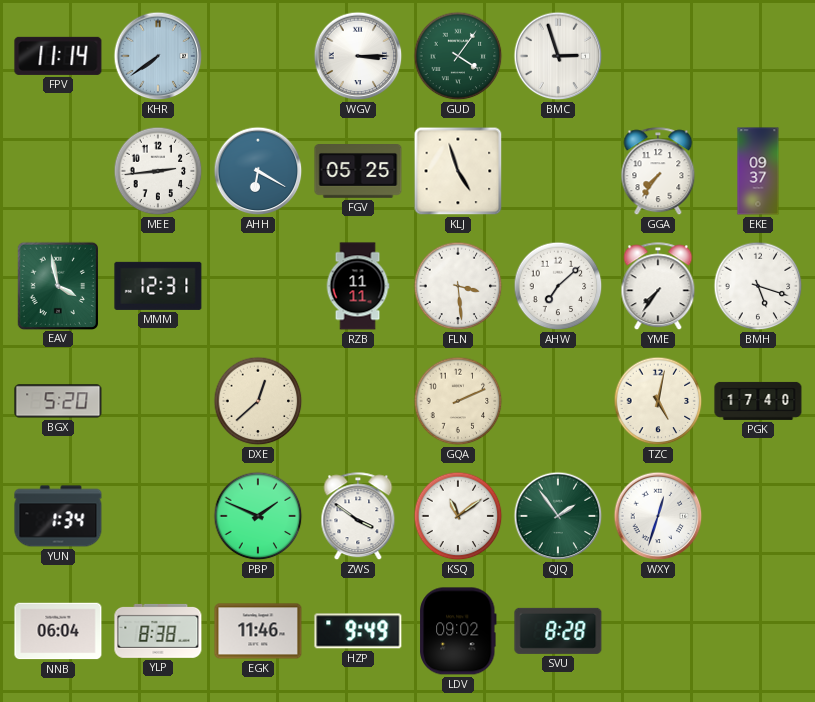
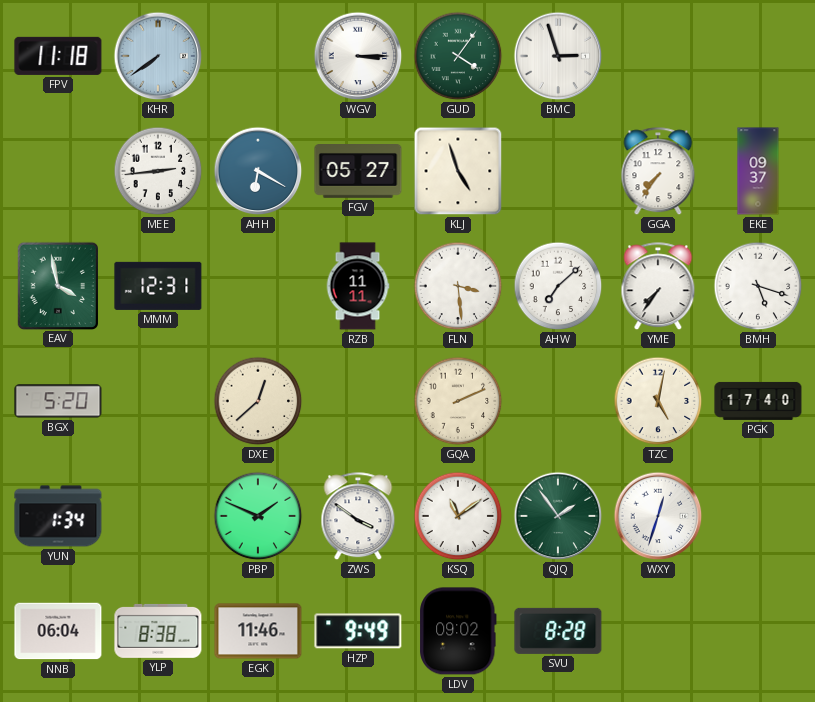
FPV: 11:14 -> 11:18
FGV: 05:25 -> 05:27
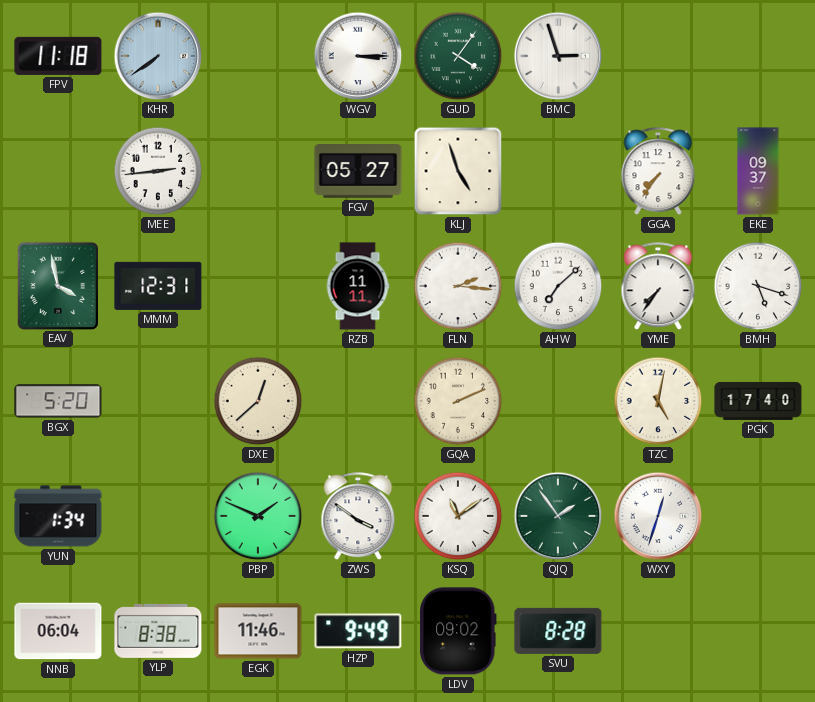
AHH: 6:20 -> none
FLN: 3:29 -> 2:16
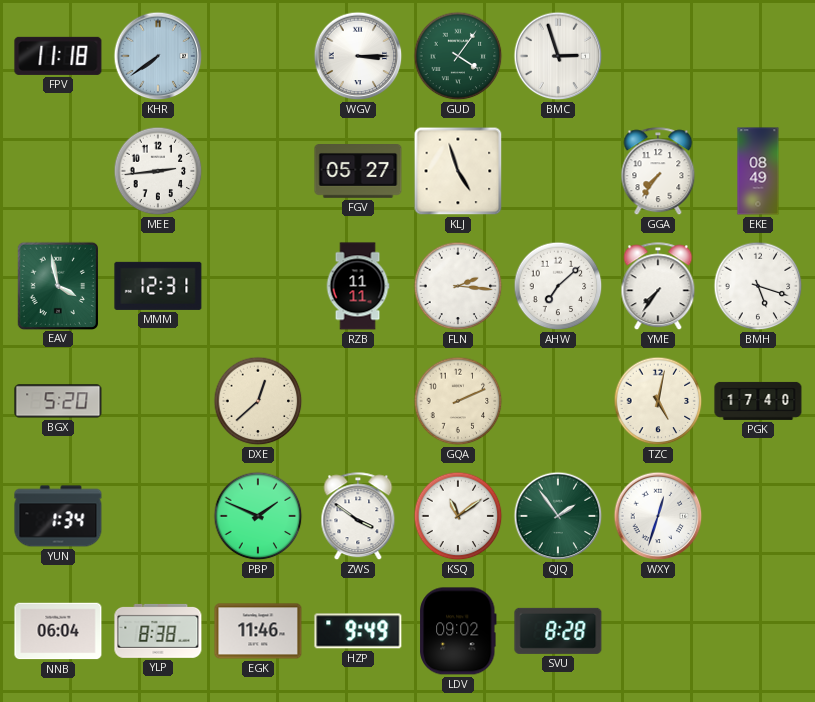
EKE: 09:37 -> 08:49
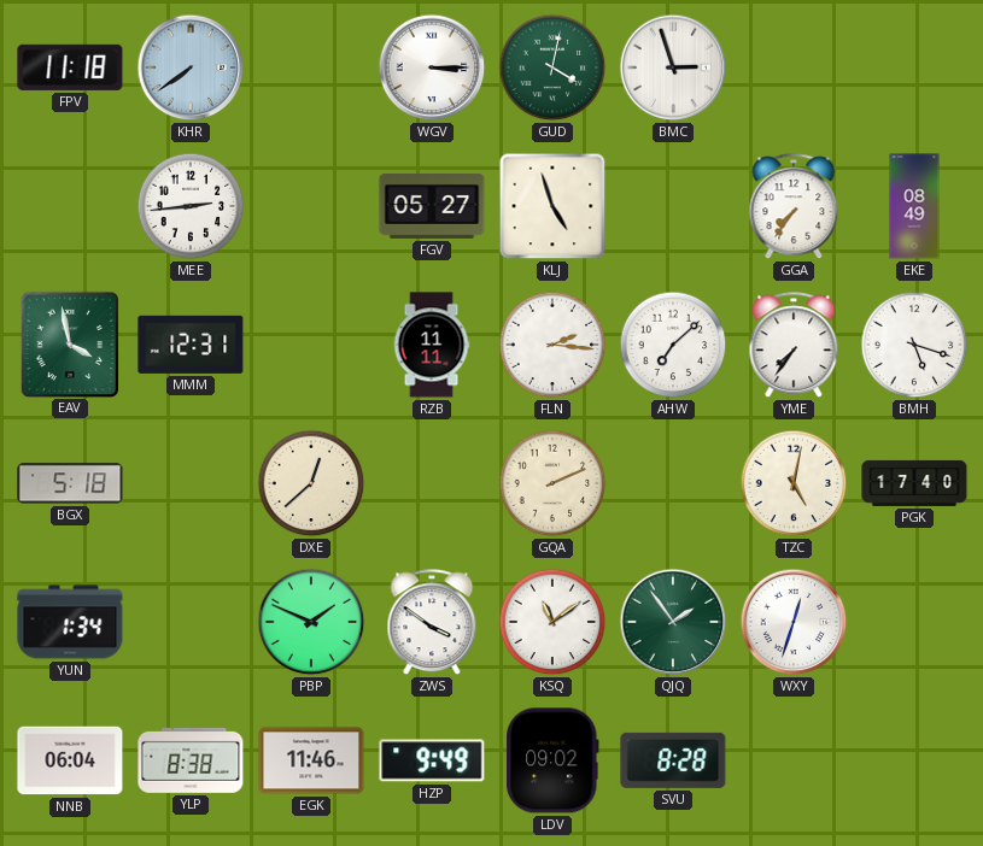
GUD: 4:06 -> 4:02
BGX: 5:20 -> 5:18
